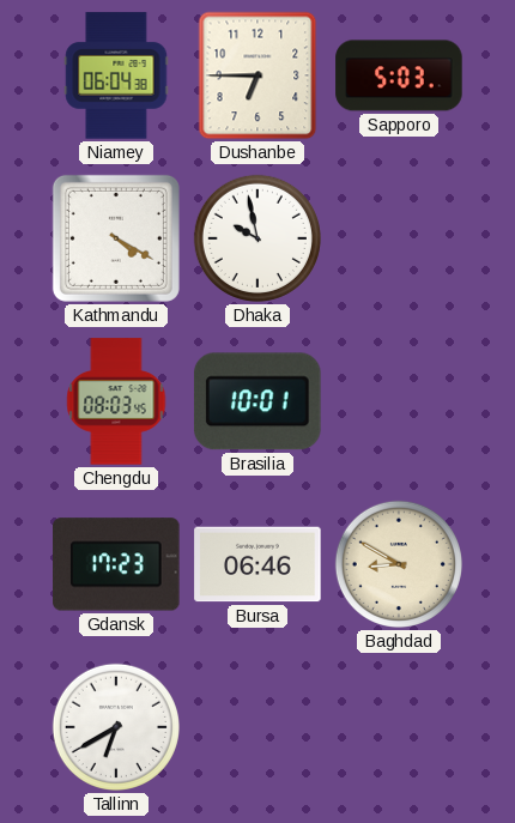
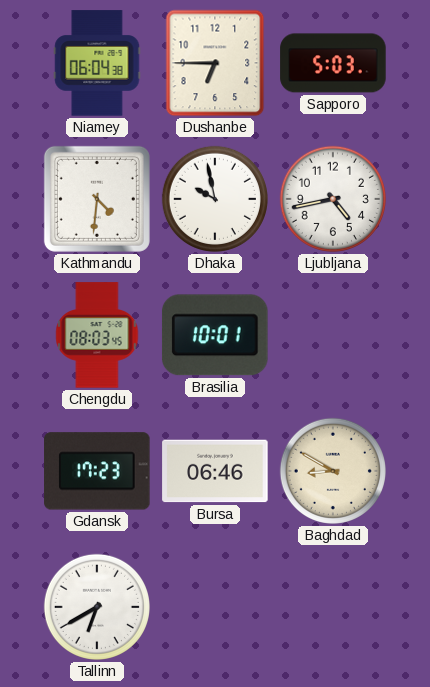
Kathmandu: 4:20 -> 4:31
Ljubljana: none -> 4:43
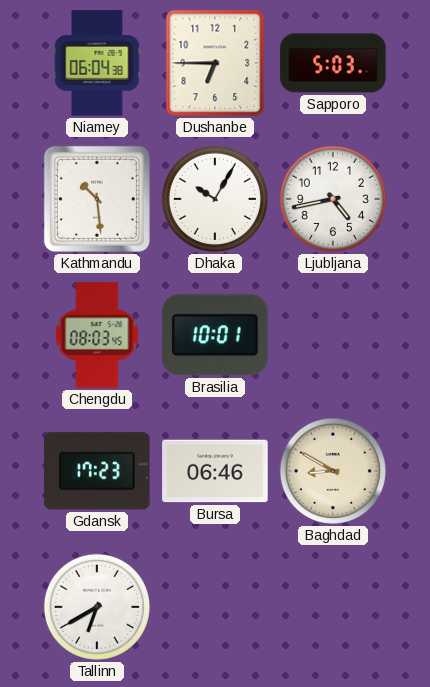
Kathmandu: 4:31 -> 10:29
Dhaka: 9:58 -> 10:05
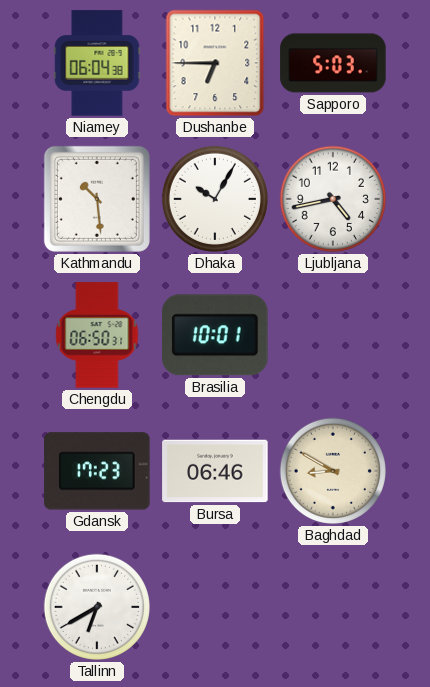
Chengdu: 08:03 -> 06:50
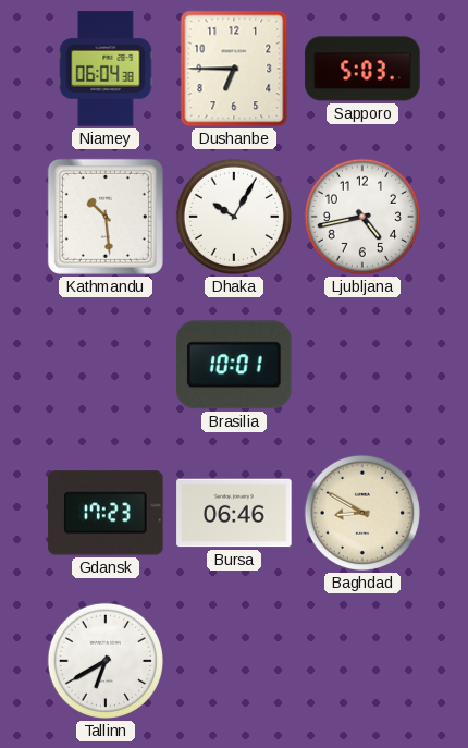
Chengdu: 06:50 -> none
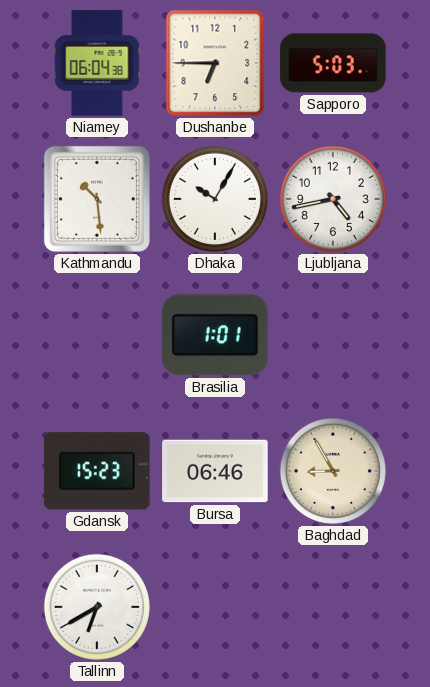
Brasilia: 10:01 -> 1:01
Gdansk: 17:23 -> 15:23
Baghdad: 8:50 -> 8:55
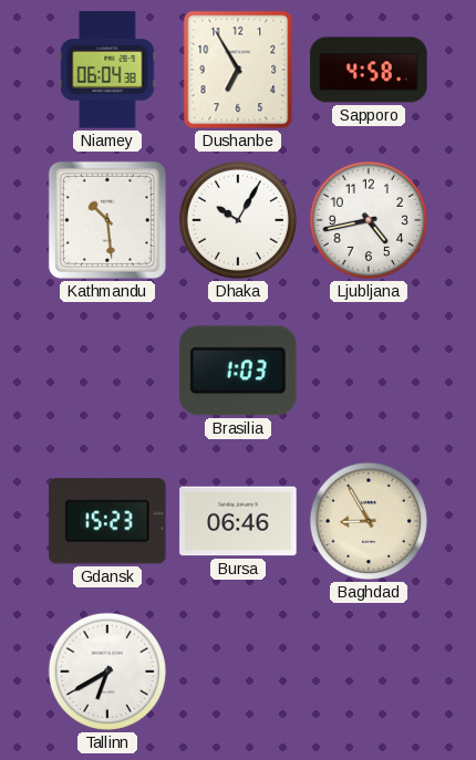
Dushanbe: 6:45 -> 6:55
Sapporo: 5:03 -> 4:58
Brasilia: 1:01 -> 1:03
